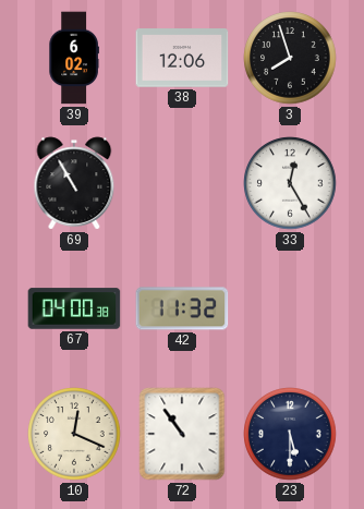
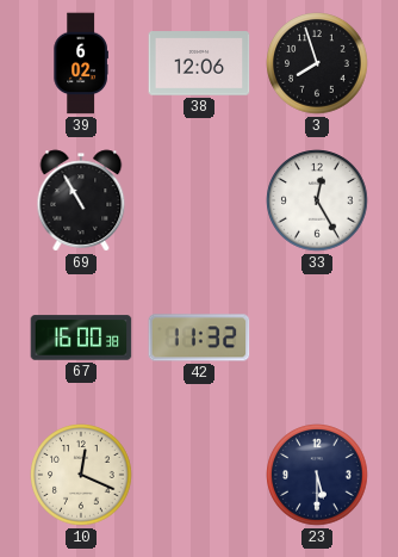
67: 04:00 -> 16:00
72: 10:54 -> none
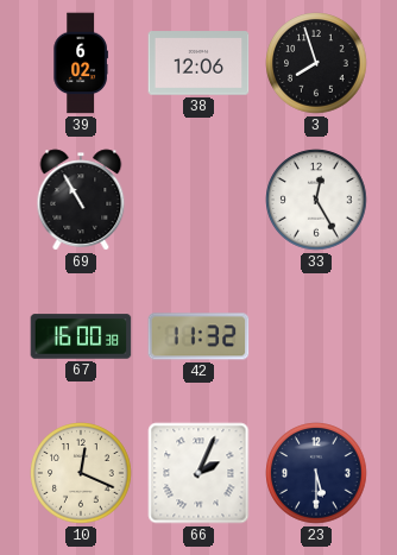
66: none -> 2:04
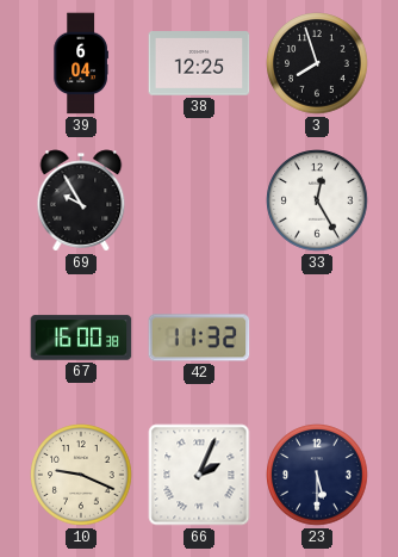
39: 6:02 -> 6:04
38: 12:06 -> 12:25
69: 10:55 -> 9:55
10: 12:19 -> 9:19
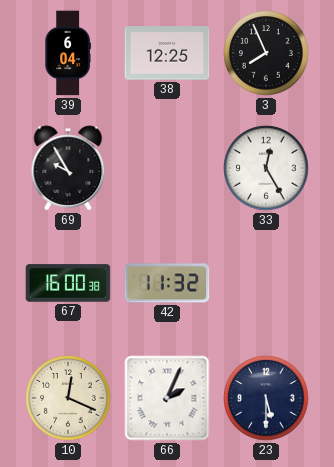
3: 7:57 -> 7:56
10: 9:19 -> 12:19
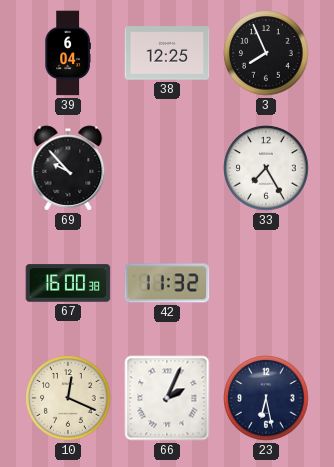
69: 9:55 -> 9:53
33: 12:25 -> 7:25
23: 5:30 -> 6:28
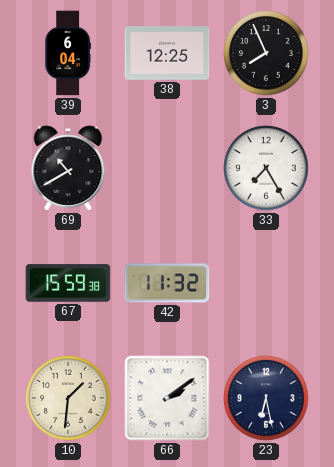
69: 9:53 -> 10:40
67: 16:00 -> 15:59
10: 12:19 -> 1:31
66: 2:04 -> 2:09
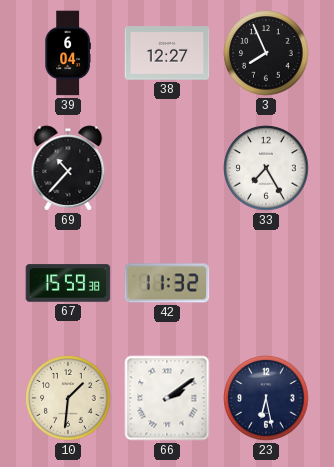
38: 12:25 -> 12:27
69: 10:40 -> 10:37
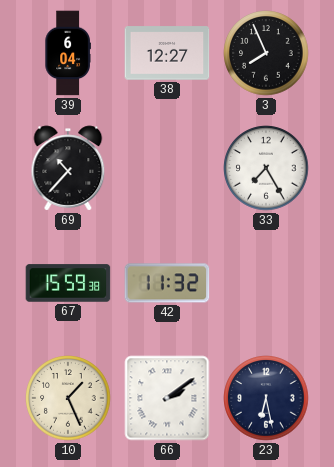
10: 1:31 -> 1:26
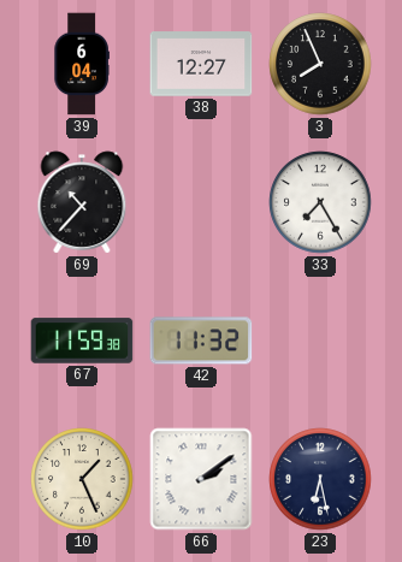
67: 15:59 -> 11:59
